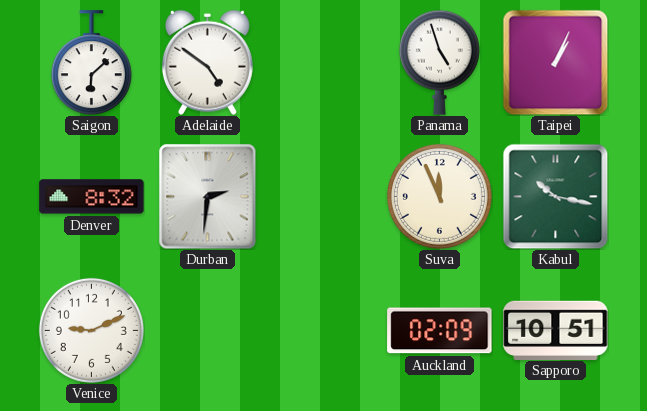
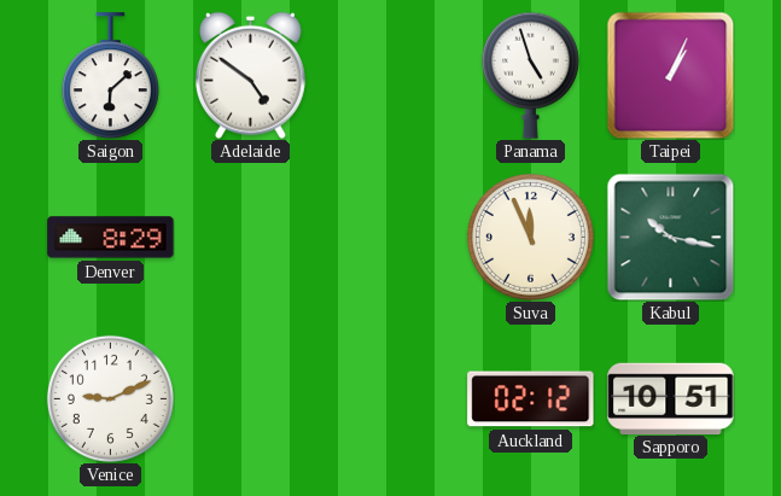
Denver: 8:32 -> 8:29
Durban: 2:31 -> none
Auckland: 02:09 -> 02:12
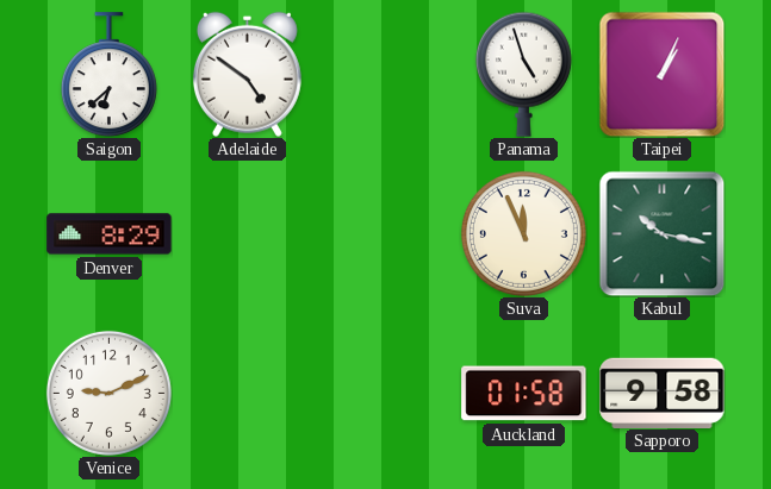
Saigon: 6:08 -> 6:38
Auckland: 02:12 -> 01:58
Sapporo: 10:51 -> 9:58
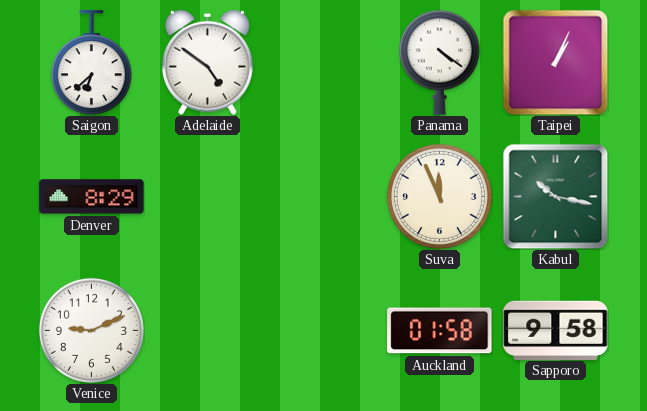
Panama: 4:57 -> 4:21
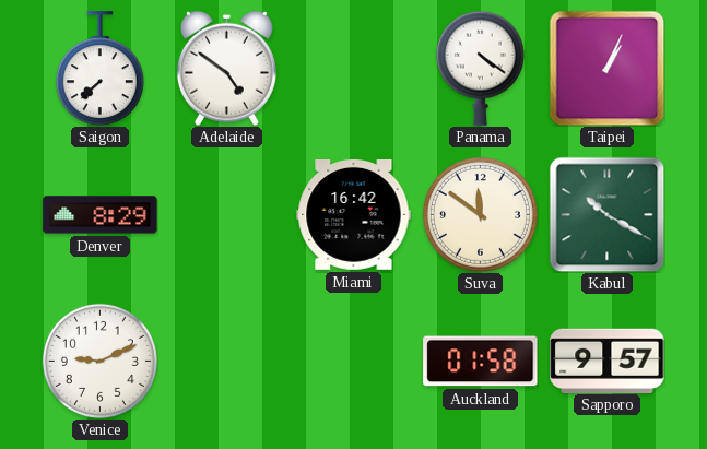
Saigon: 6:38 -> 7:38
Miami: none -> 16:42
Suva: 11:56 -> 11:51
Kabul: 10:17 -> 10:20
Sapporo: 9:58 -> 9:57
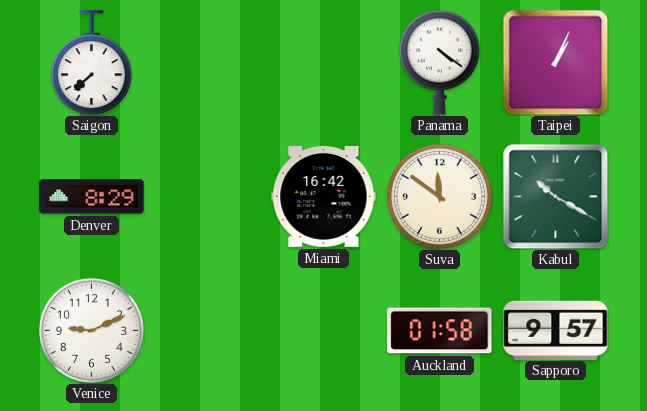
Adelaide: 4:51 -> none
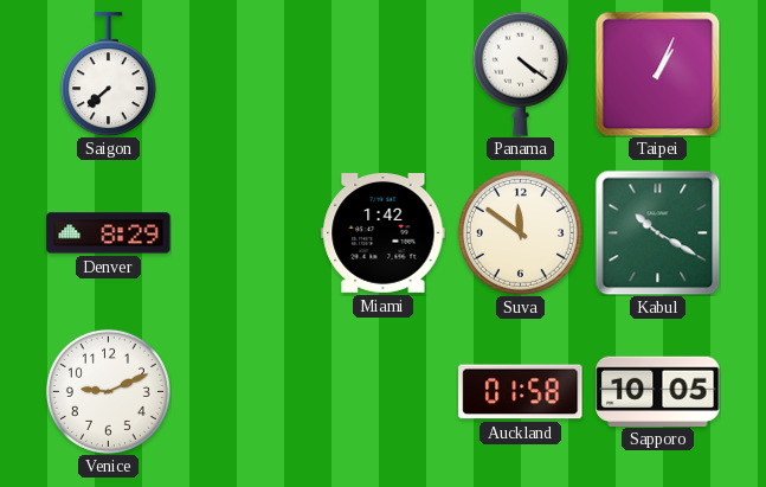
Miami: 16:42 -> 1:42
Sapporo: 9:57 -> 10:05
